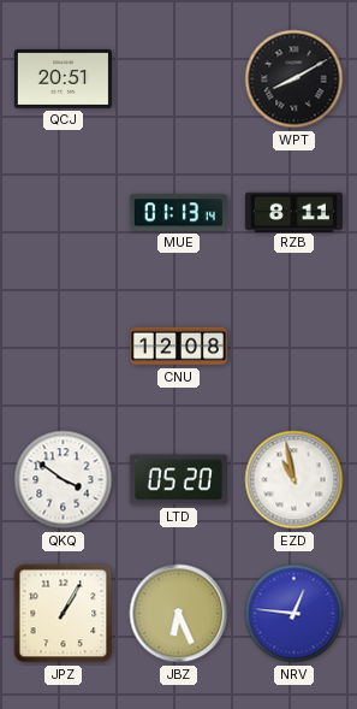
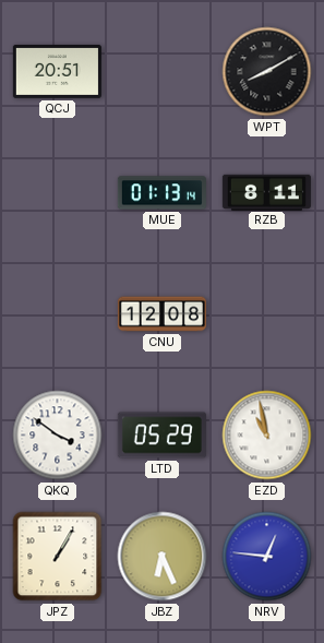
LTD: 05:20 -> 05:29
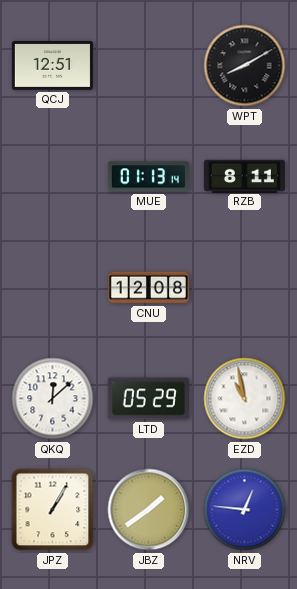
QCJ: 20:51 -> 12:51
QKQ: 3:51 -> 12:08
JBZ: 6:26 -> 1:39
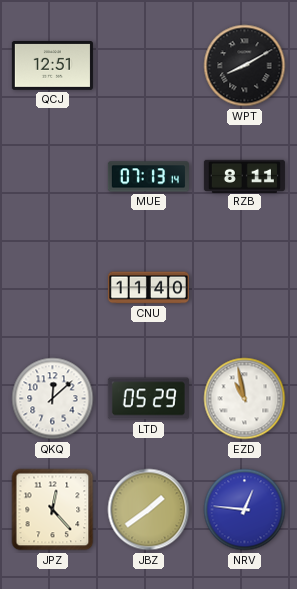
MUE: 01:13 -> 07:13
CNU: 12:08 -> 11:40
JPZ: 1:05 -> 12:23
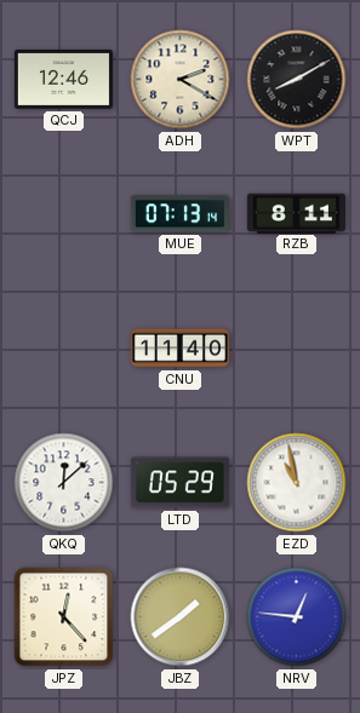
QCJ: 12:51 -> 12:46
ADH: none -> 2:20
